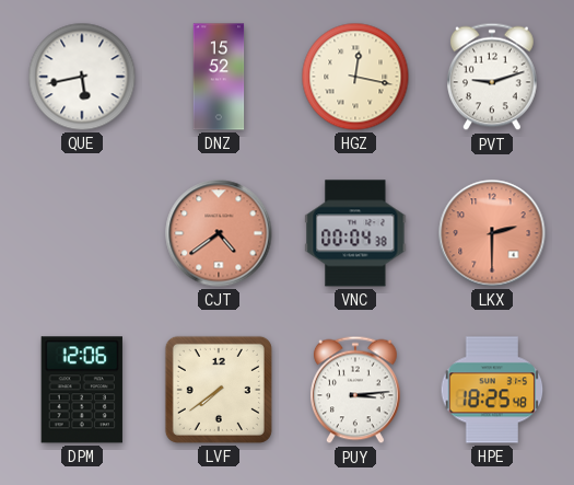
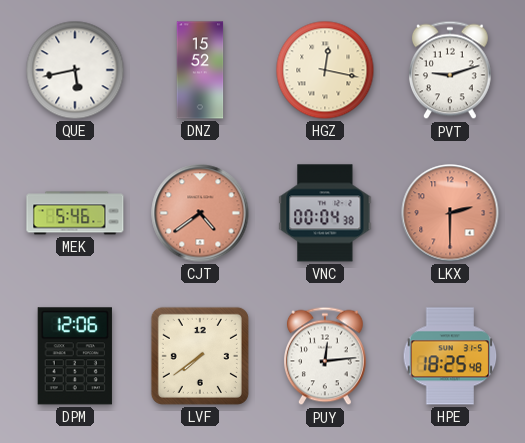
MEK: none -> 5:46
PUY: 3:14 -> 12:14
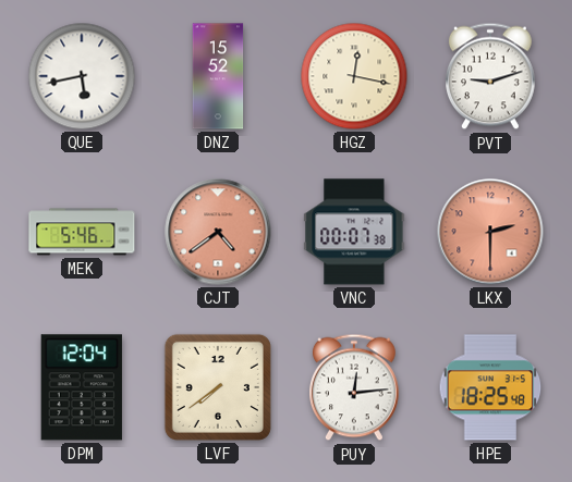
VNC: 00:04 -> 00:07
DPM: 12:06 -> 12:04
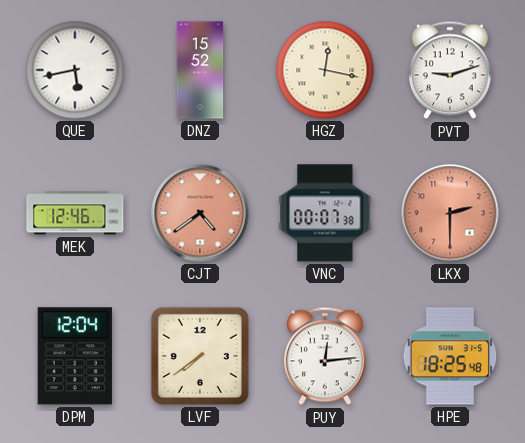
MEK: 5:46 -> 12:46
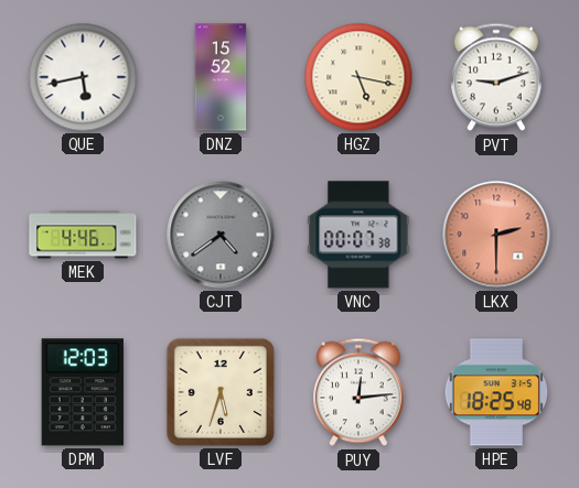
HGZ: 12:17 -> 5:17
MEK: 12:46 -> 4:46
CJT dial: salmon -> grey
DPM: 12:04 -> 12:03
LVF: 7:39 -> 5:33
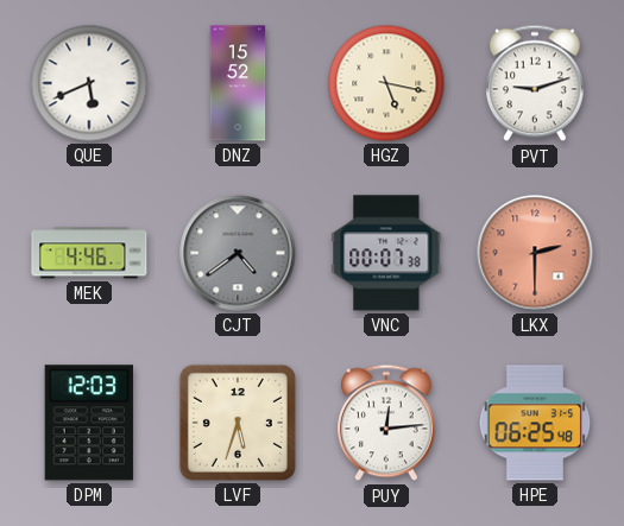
QUE: 5:43 -> 5:41
HPE: 18:25 -> 06:25
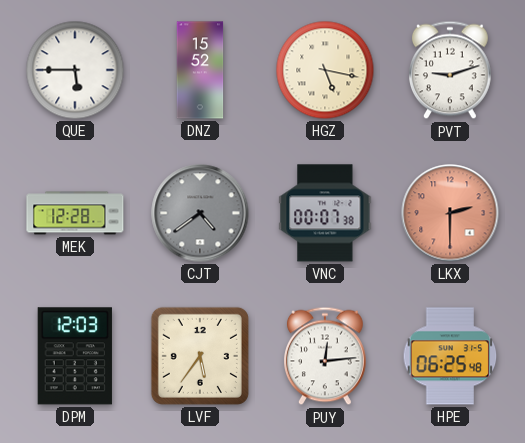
QUE: 5:41 -> 5:45
MEK: 4:46 -> 12:28
LVF: 5:33 -> 5:36
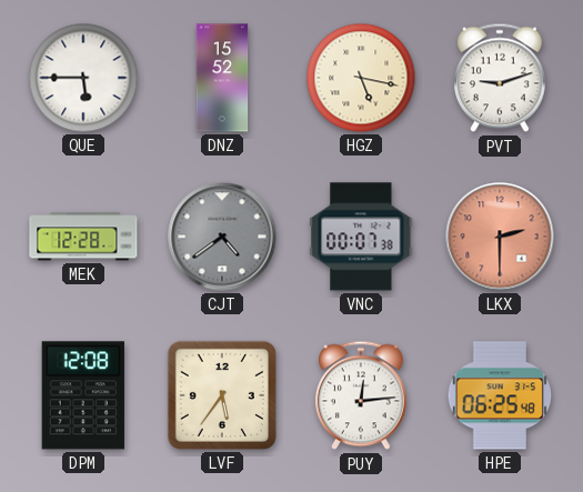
DPM: 12:03 -> 12:08
